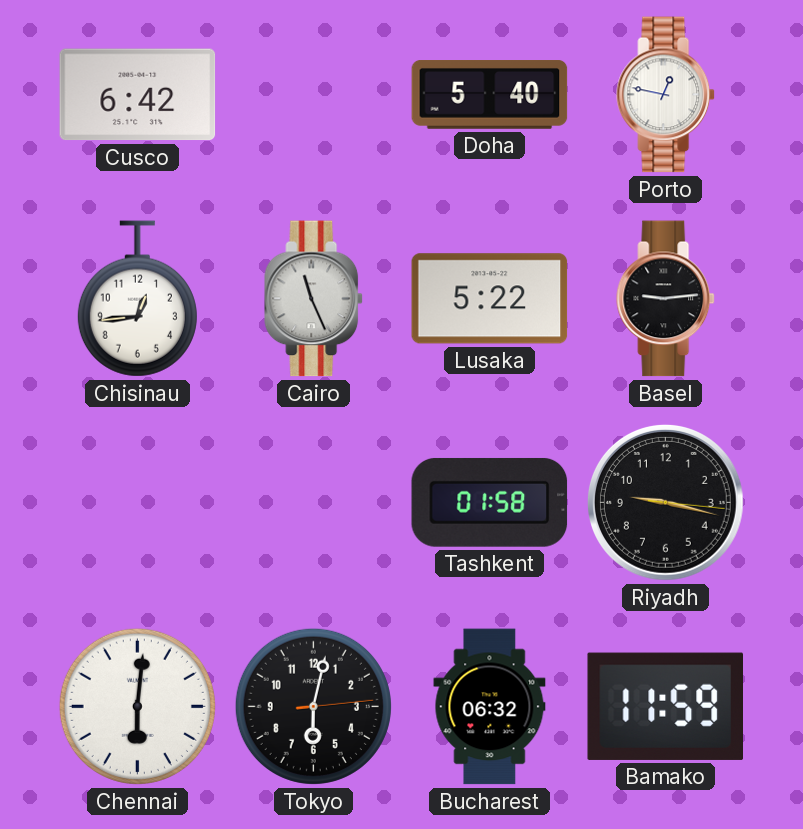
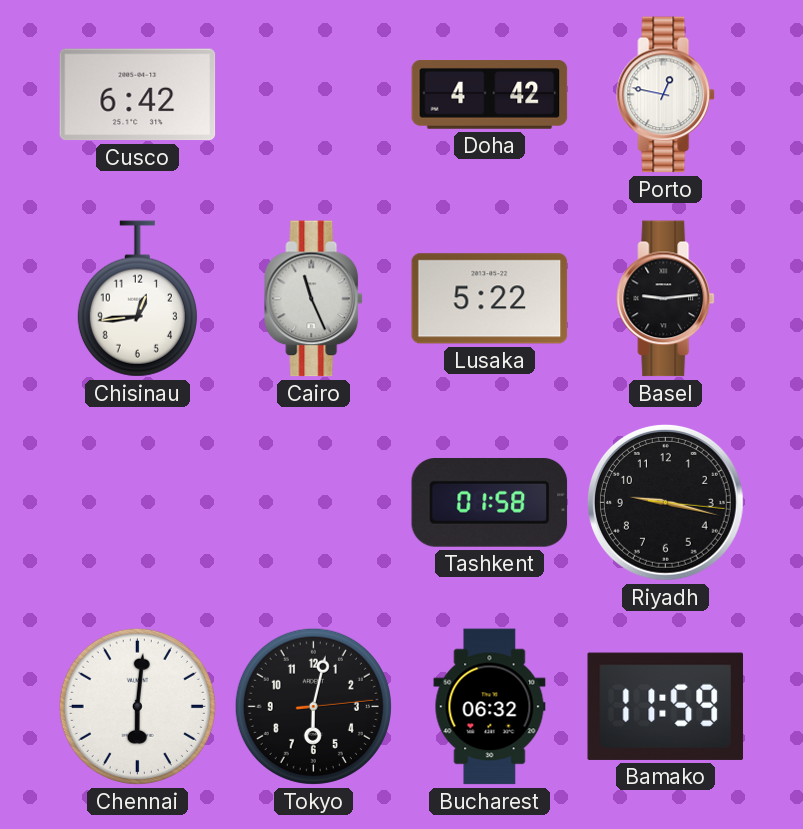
Doha: 5:40 -> 4:42
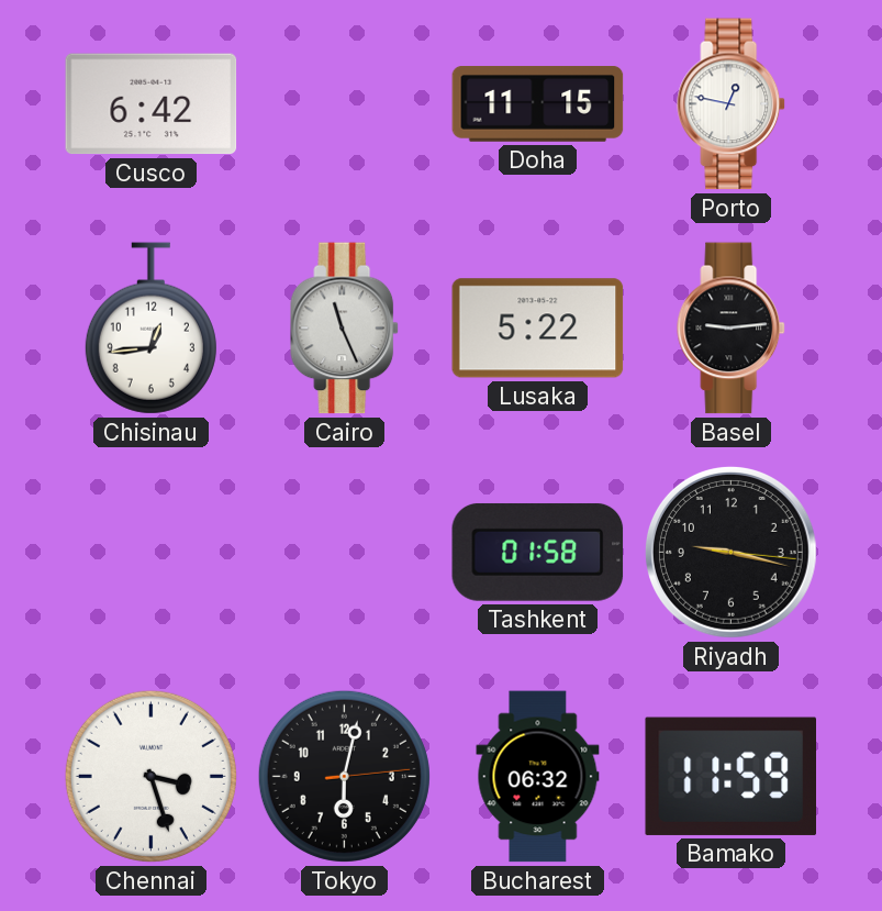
Doha: 4:42 -> 11:15
Chennai: 6:01 -> 3:27
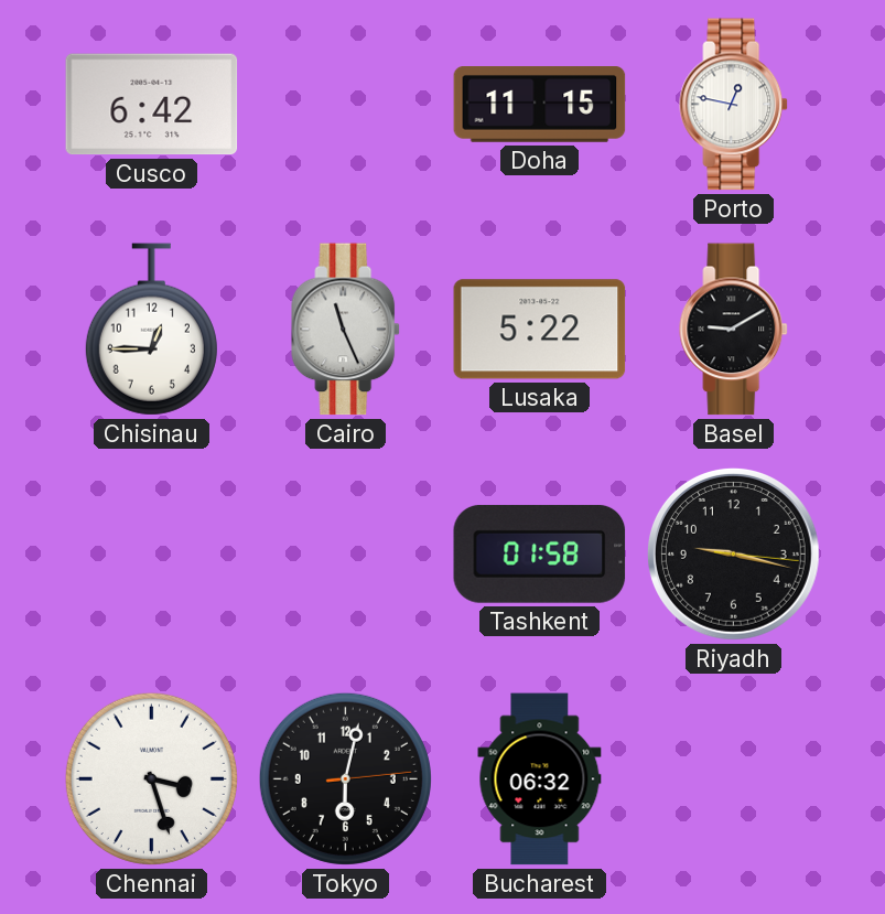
Chisinau: 12:44 -> 12:45
Basel: 9:14 -> 9:10
Bamako: 11:59 -> none
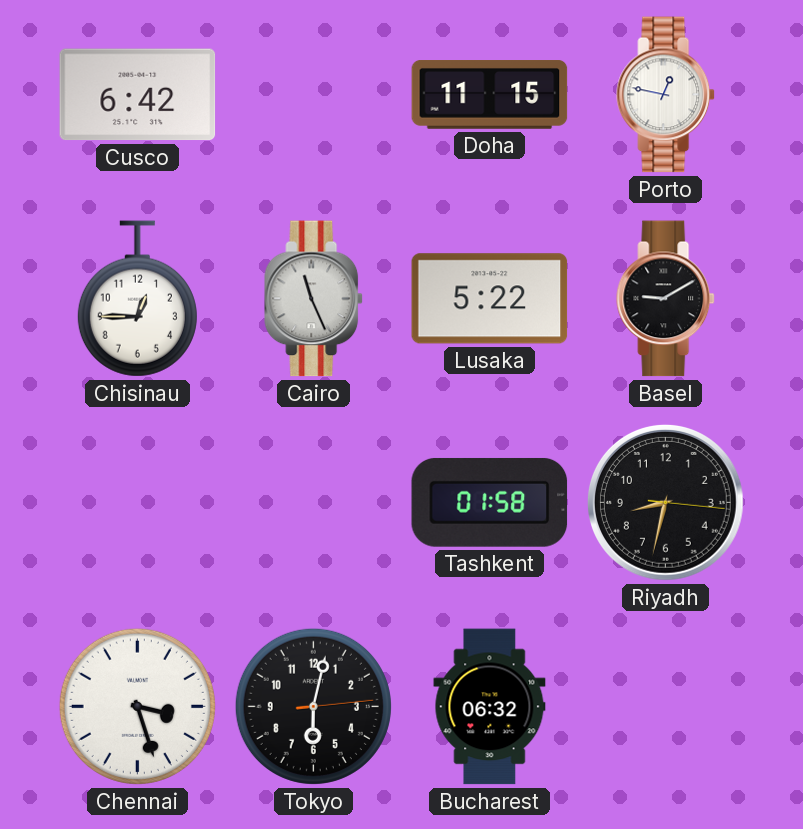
Riyadh: 9:17 -> 8:32
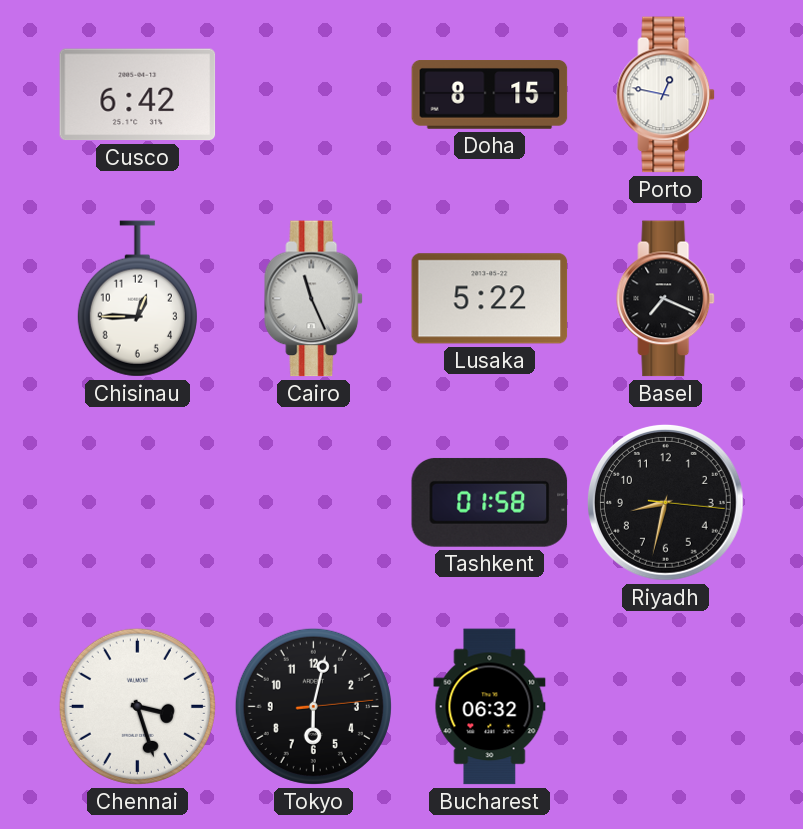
Doha: 11:15 -> 8:15
Basel: 9:10 -> 7:19
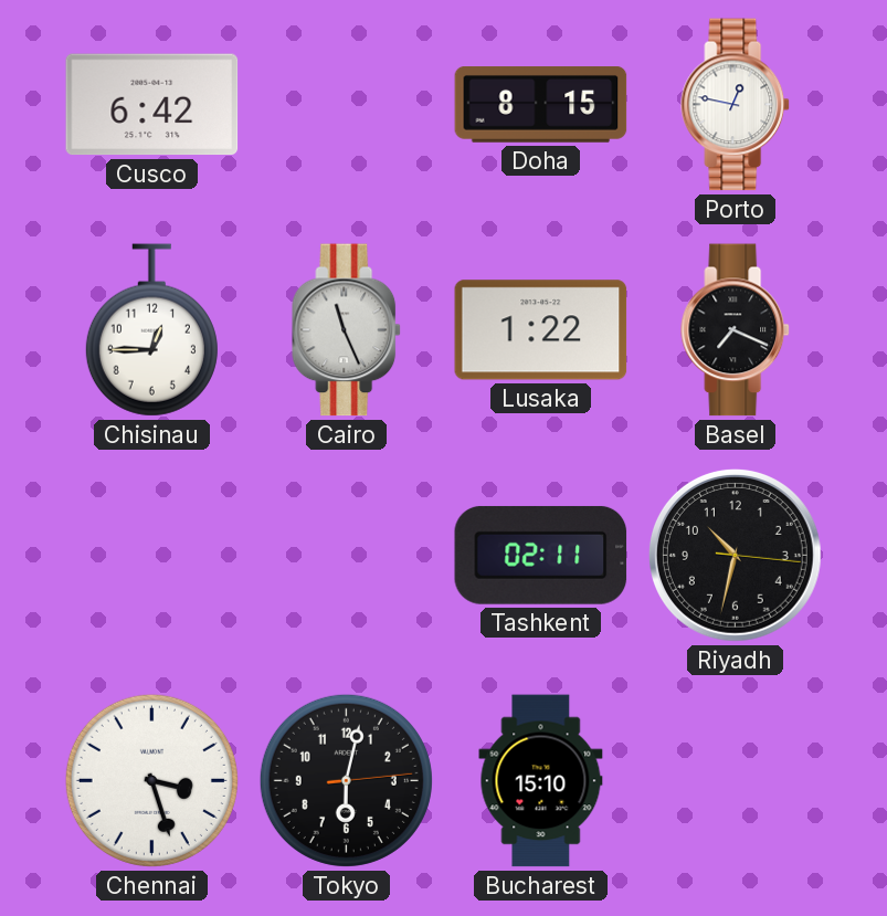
Lusaka: 5:22 -> 1:22
Tashkent: 01:58 -> 02:11
Riyadh: 8:32 -> 10:32
Bucharest: 06:32 -> 15:10
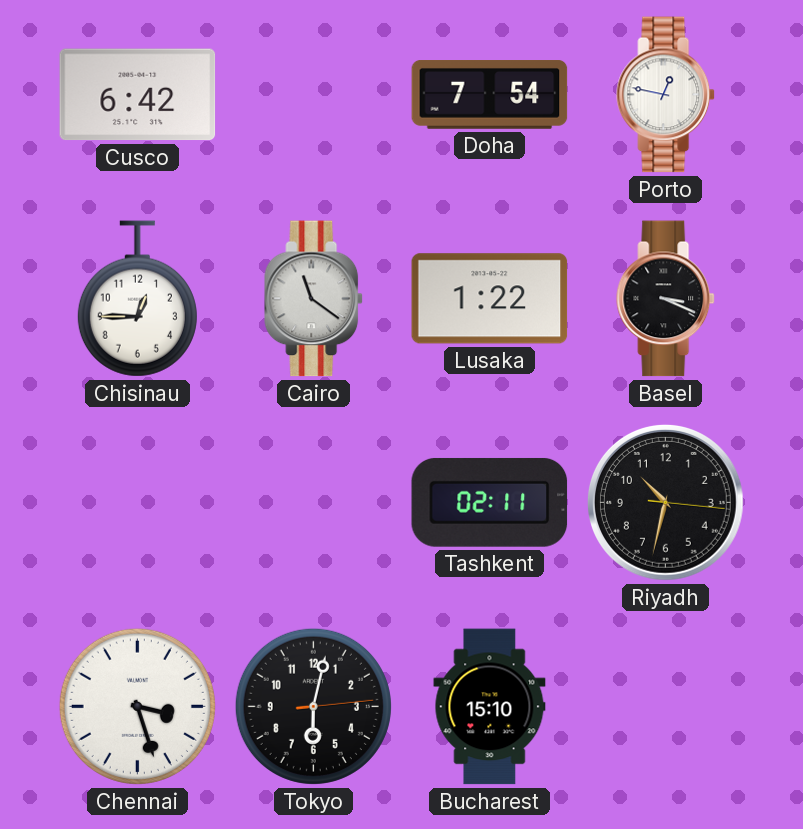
Doha: 8:15 -> 7:54
Cairo: 11:26 -> 11:21
Basel: 7:19 -> 3:19
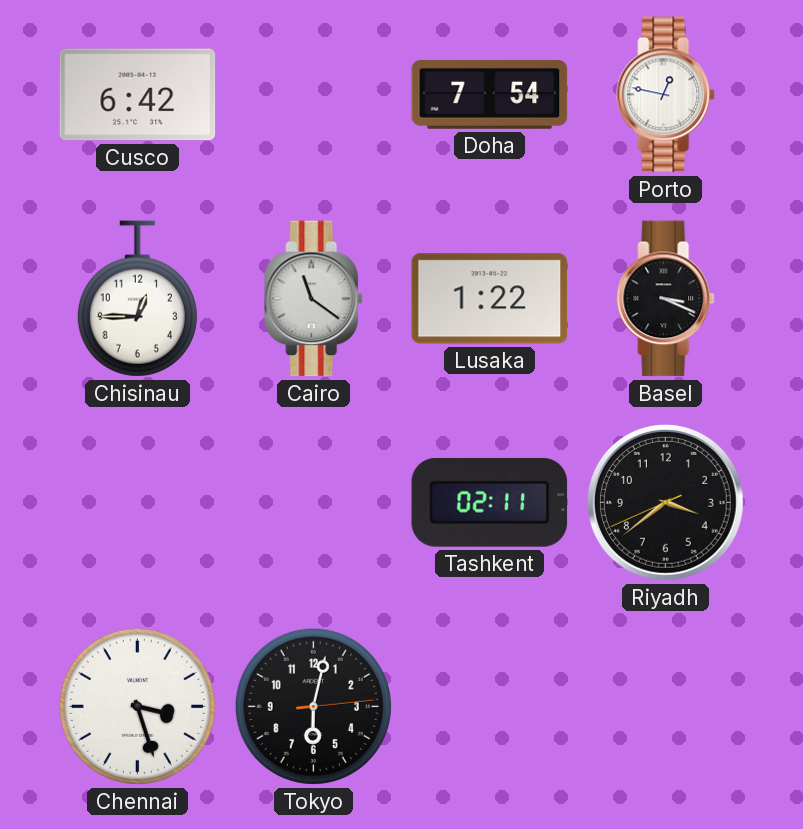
Riyadh: 10:32 -> 3:38
Bucharest: 15:10 -> none
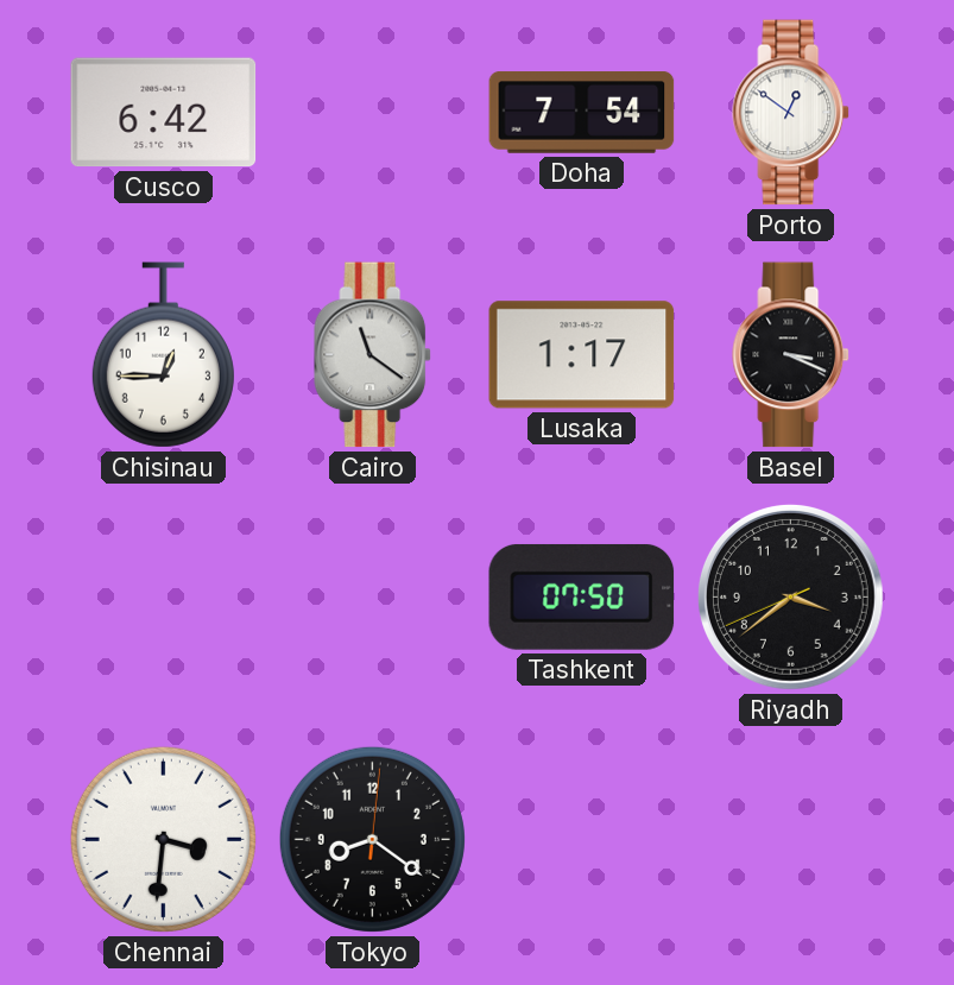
Porto: 12:47 -> 12:51
Lusaka: 1:22 -> 1:17
Tashkent: 02:11 -> 07:50
Chennai: 3:27 -> 3:31
Tokyo: 6:02 -> 8:21
